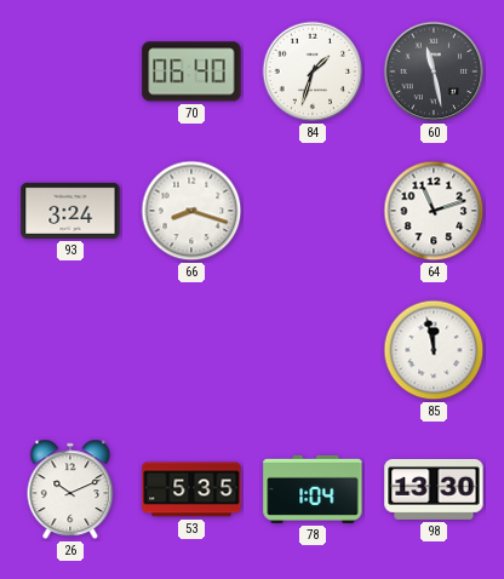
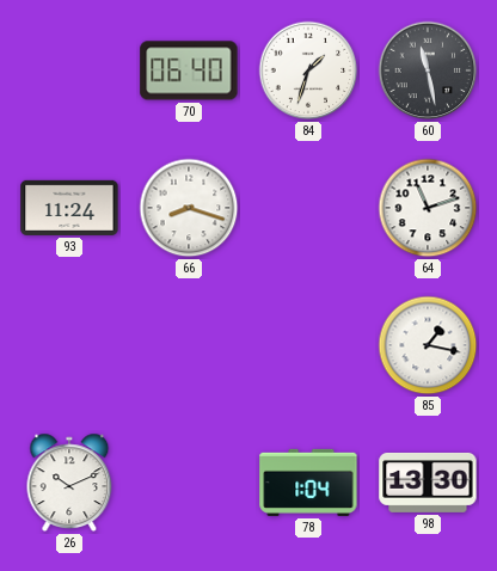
93: 3:24 -> 11:24
85: 11:58 -> 1:17
53: 5:35 -> none
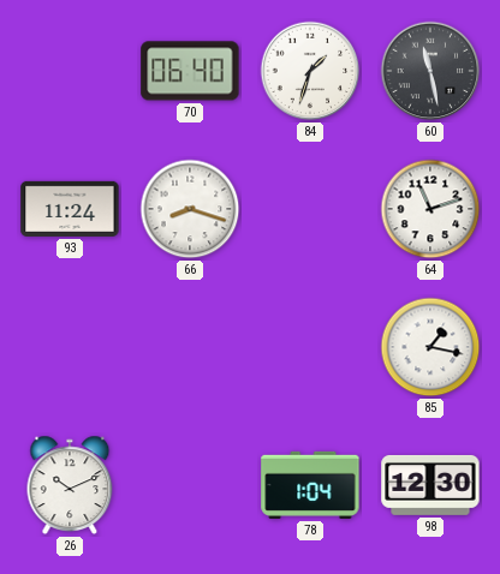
98: 13:30 -> 12:30
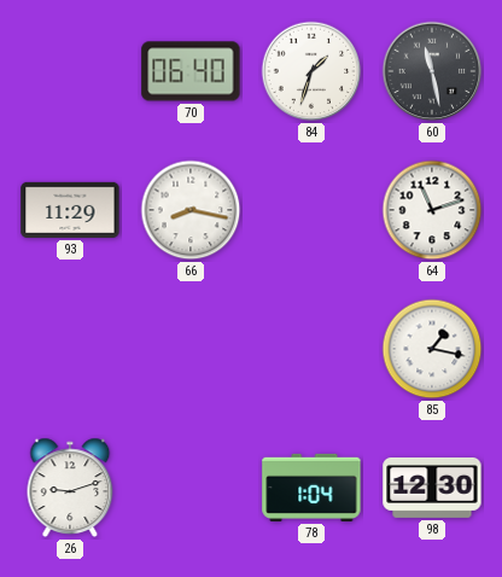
93: 11:24 -> 11:29
66: 8:18 -> 8:17
26: 10:11 -> 9:12
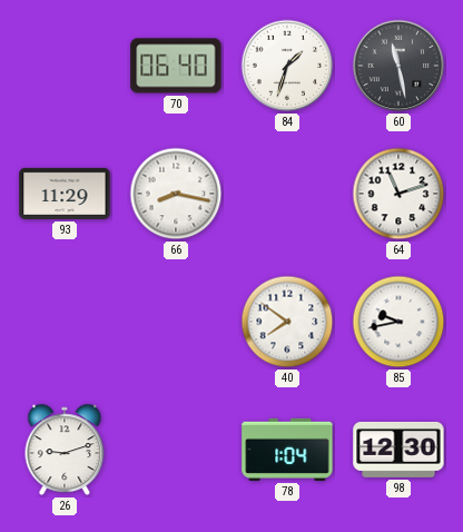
40: none -> 7:51
85: 1:17 -> 9:43
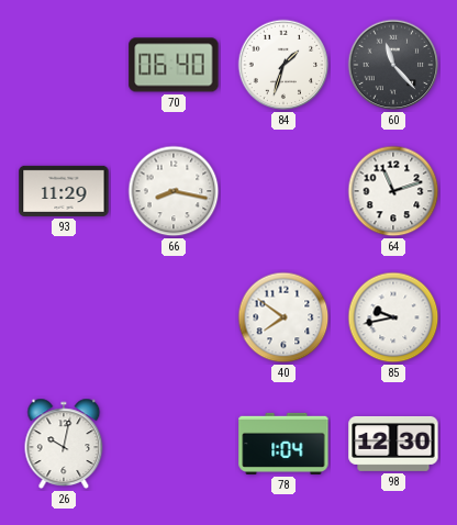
60: 11:28 -> 11:23
26: 9:12 -> 10:02
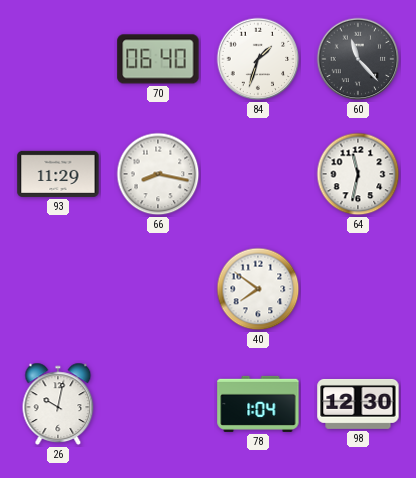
64: 11:12 -> 11:32
85: 9:43 -> none
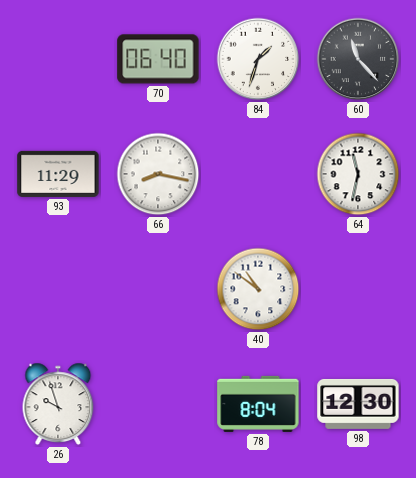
40: 7:51 -> 10:51
26: 10:02 -> 9:57
78: 1:04 -> 8:04
